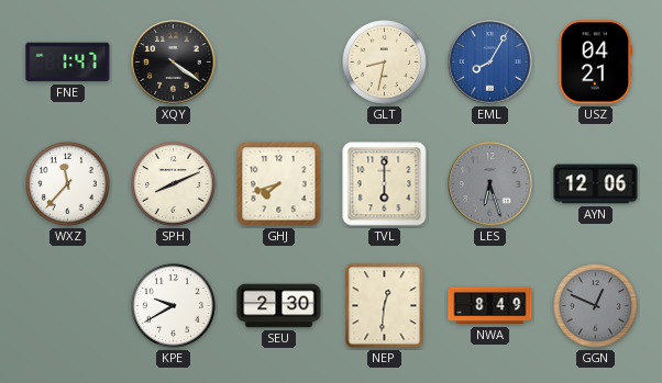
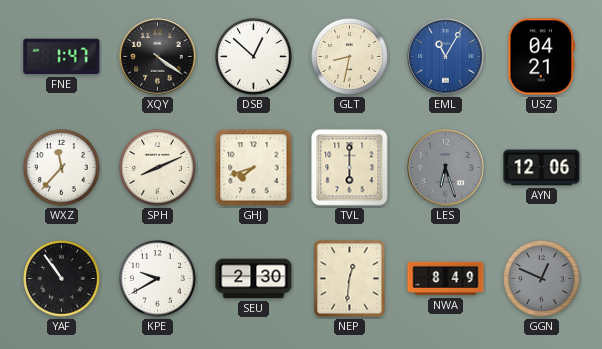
DSB: none -> 12:52
EML: 8:05 -> 11:05
YAF: none -> 10:54
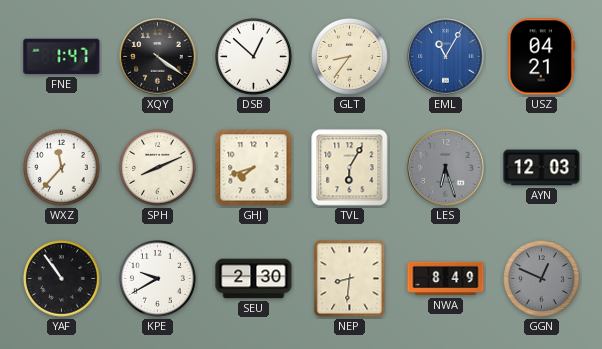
GLT: 8:32 -> 8:36
TVL: 6:00 -> 6:05
AYN: 12:06 -> 12:03
NEP: 12:31 -> 8:31
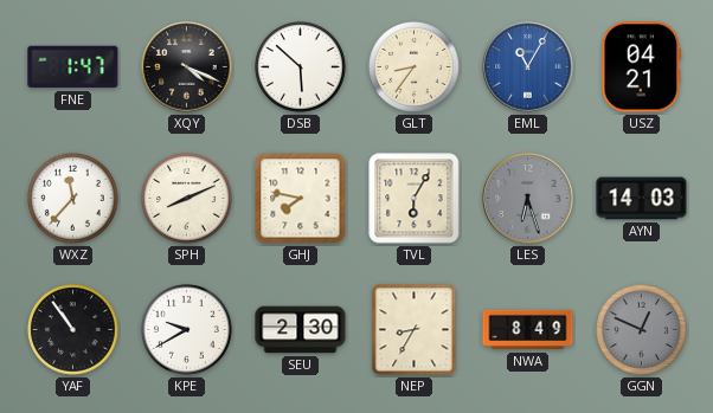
XQY: 4:21 -> 4:19
DSB: 12:52 -> 5:52
GHJ: 7:42 -> 7:47
AYN: 12:03 -> 14:03
NEP: 8:31 -> 8:35
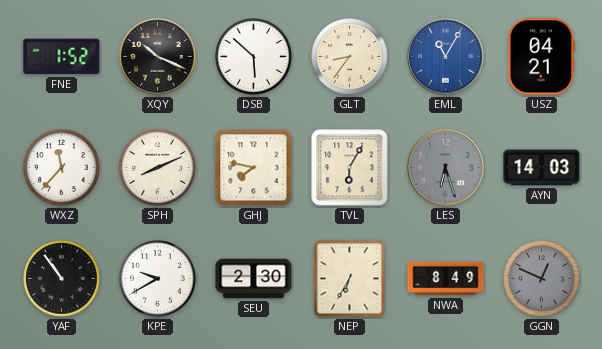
FNE: 1:47 -> 1:52
XQY: 4:19 -> 10:19
NEP: 8:35 -> 6:35
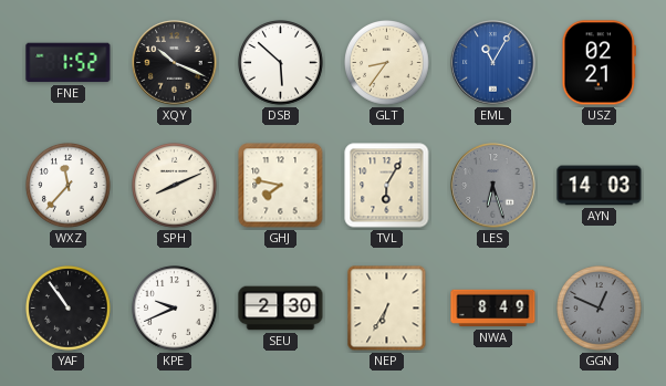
USZ: 04:21 -> 02:21
KPE: 9:40 -> 9:41
